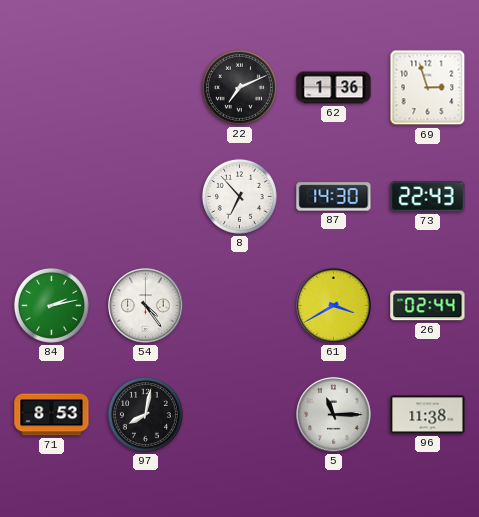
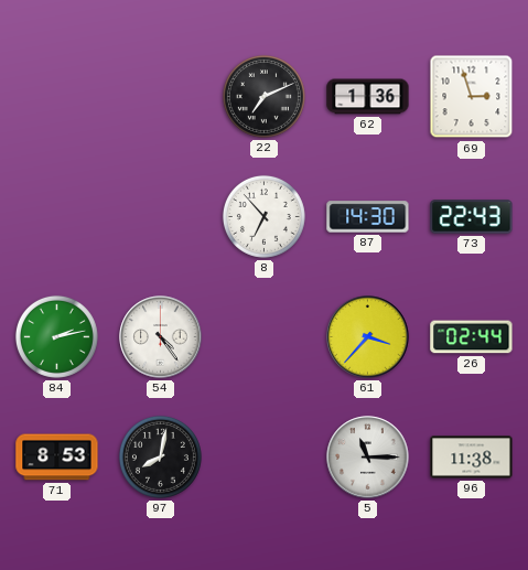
61: 3:40 -> 3:37
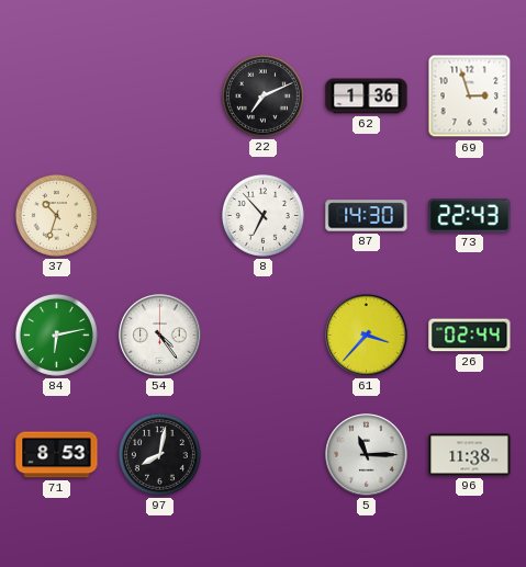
37: none -> 10:33
84: 2:13 -> 6:13
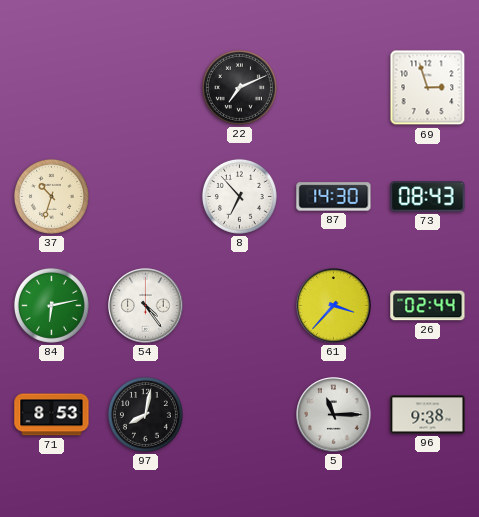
62: 1:36 -> none
73: 22:43 -> 08:43
96: 11:38 -> 9:38
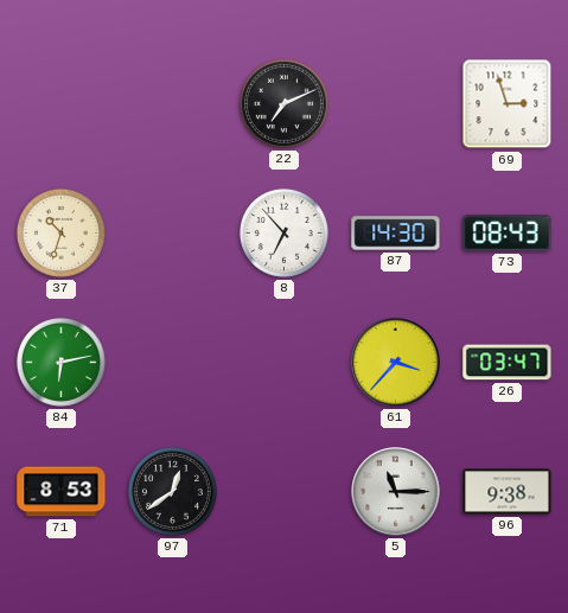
54: 4:24 -> none
26: 02:44 -> 03:47
97: 8:02 -> 12:39
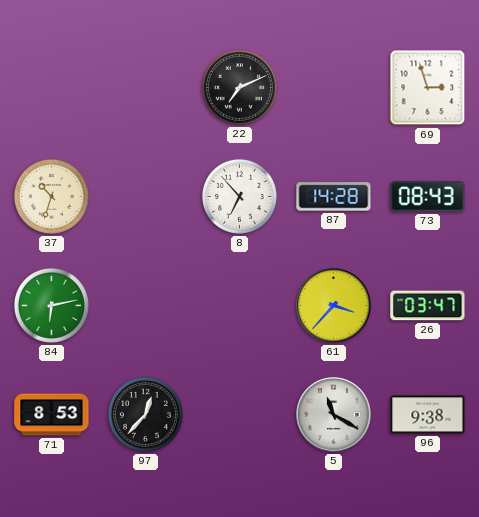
87: 14:30 -> 14:28
97: 12:39 -> 12:37
5: 11:15 -> 11:20
